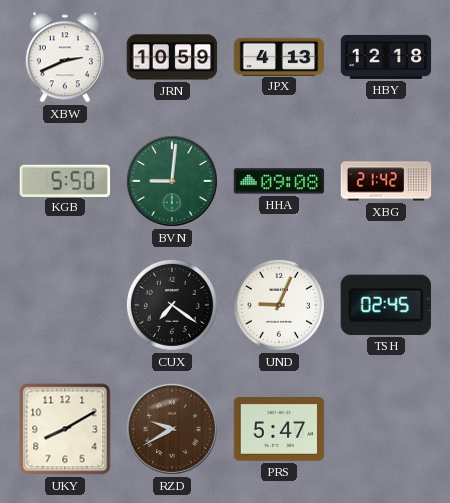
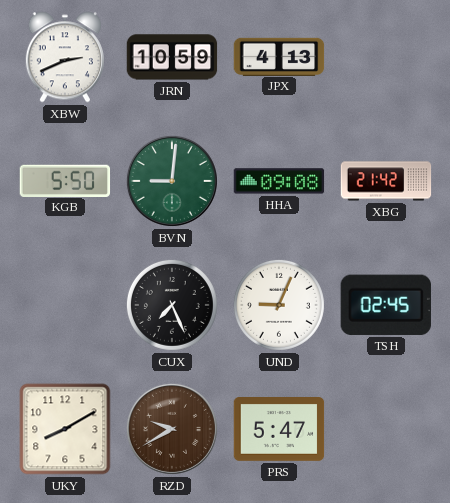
HBY: 12:18 -> none
CUX: 7:21 -> 7:26
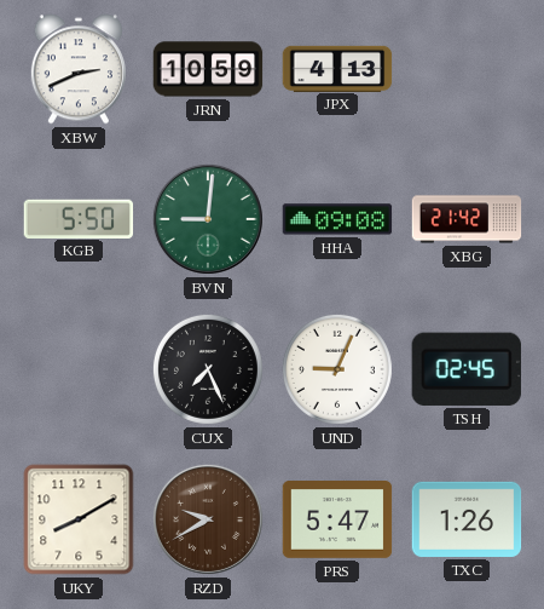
TXC: none -> 1:26
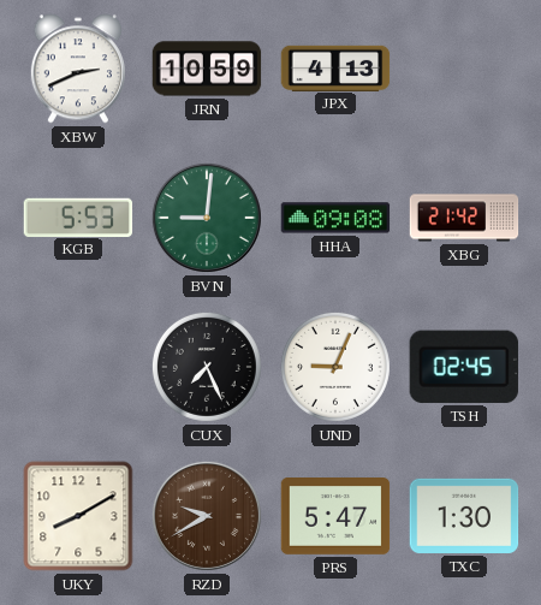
KGB: 5:50 -> 5:53
TXC: 1:26 -> 1:30
